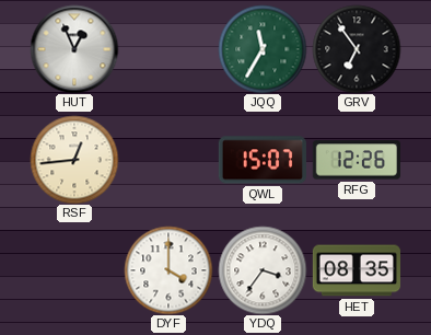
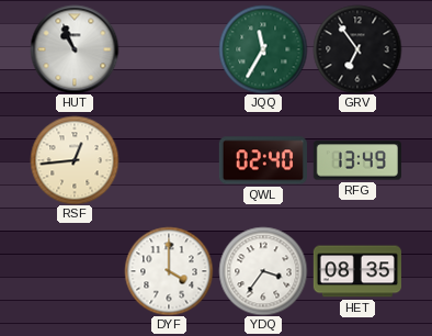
HUT: 12:56 -> 10:56
QWL: 15:07 -> 02:40
RFG: 12:26 -> 13:49
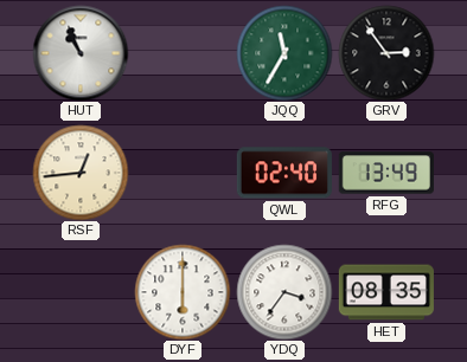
GRV: 6:54 -> 2:54
DYF: 4:00 -> 6:00
